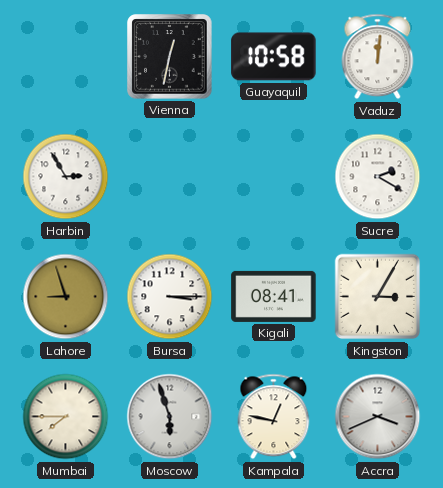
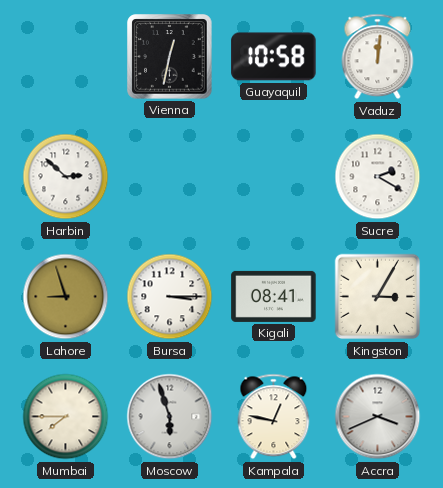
Harbin: 2:55 -> 2:52
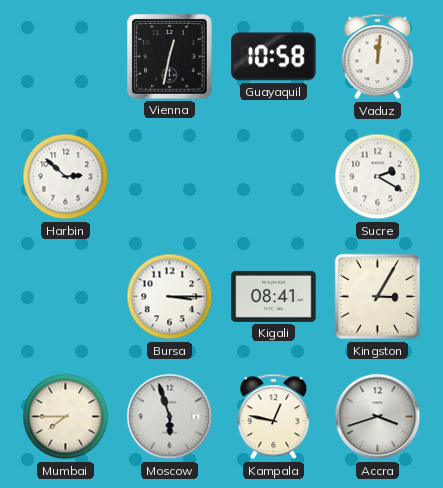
Lahore: 8:57 -> none
Accra: 3:41 -> 3:42
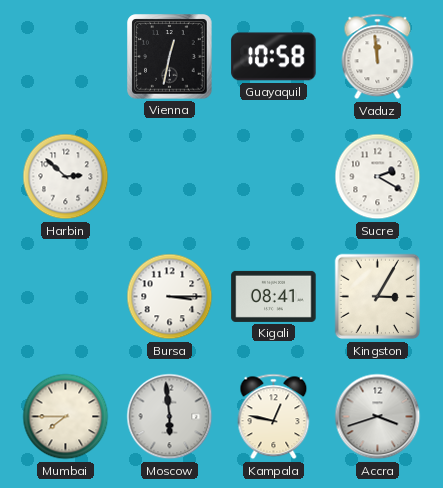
Vaduz: 12:01 -> 11:59
Moscow: 5:57 -> 5:59
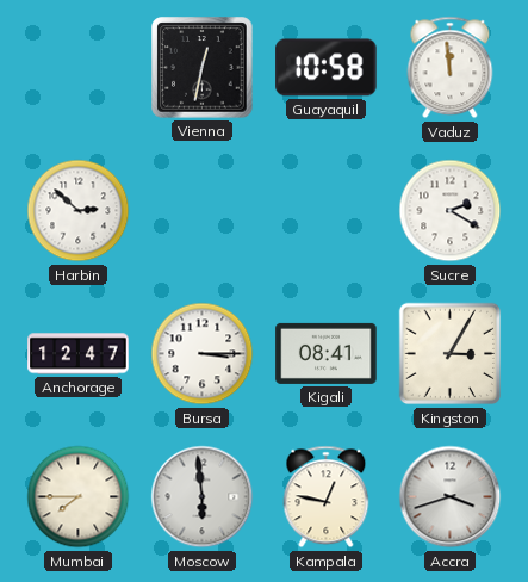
Anchorage: none -> 12:47
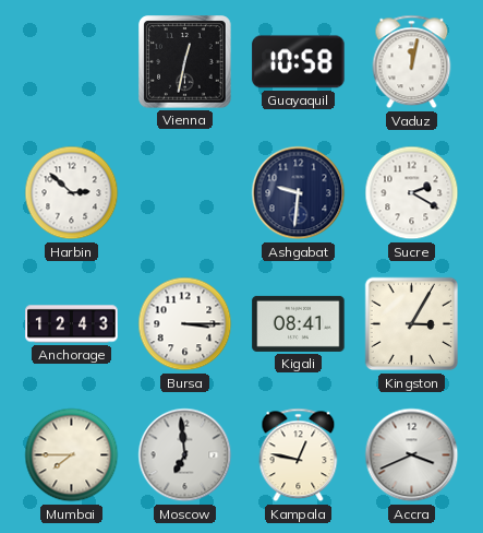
Vaduz: 11:59 -> 12:02
Ashgabat: none -> 9:31
Anchorage: 12:47 -> 12:43
Moscow: 5:59 -> 6:59
Accra: 3:42 -> 3:41
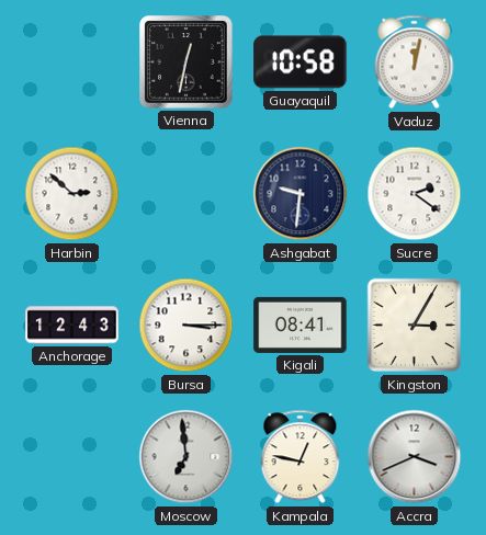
Sucre: 2:20 -> 2:21
Mumbai: 7:45 -> none
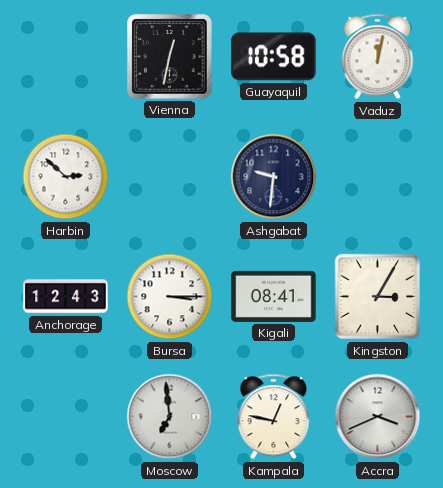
Sucre: 2:21 -> none
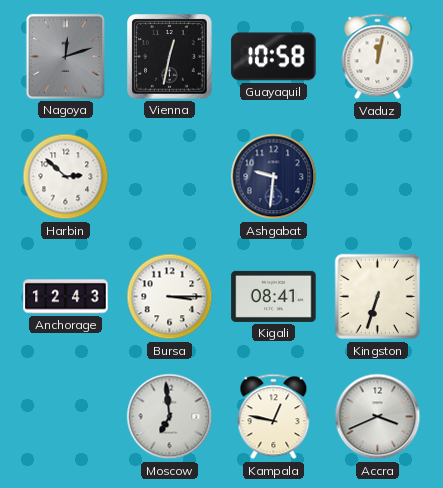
Nagoya: none -> 12:12
Kingston: 3:05 -> 6:33
